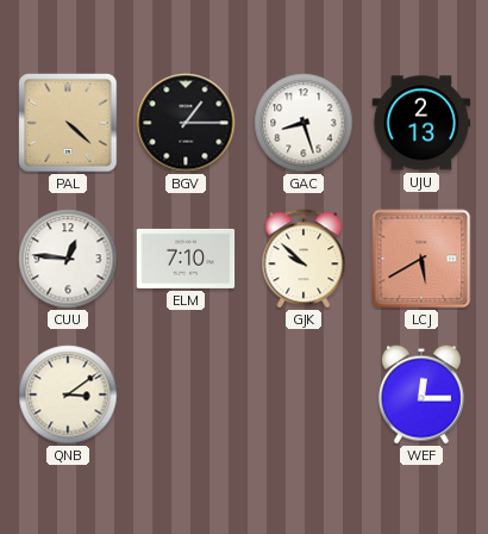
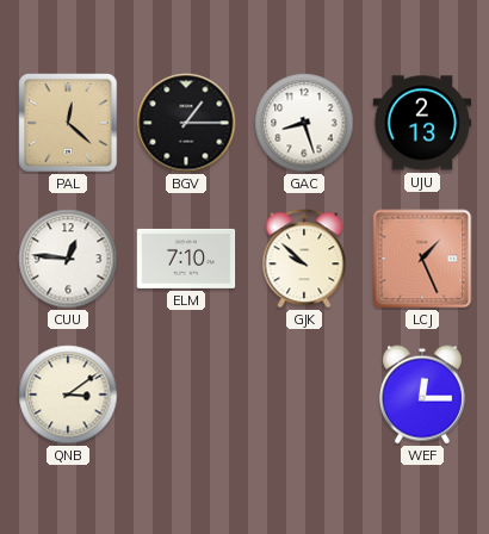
PAL: 4:22 -> 12:22
LCJ: 5:40 -> 1:26
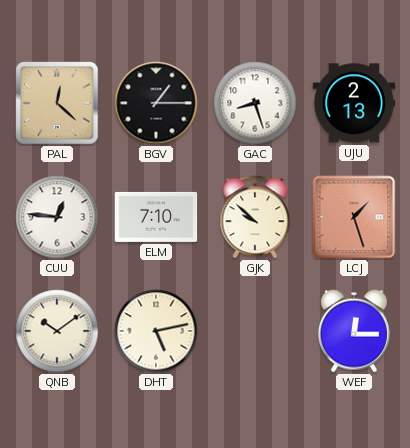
LCJ: 1:26 -> 1:27
QNB: 3:09 -> 10:09
DHT: none -> 5:13
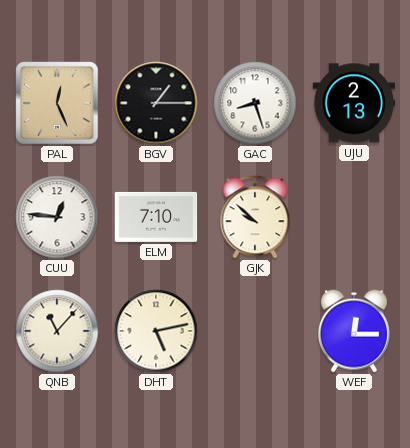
PAL: 12:22 -> 12:26
LCJ: 1:27 -> none
QNB: 10:09 -> 11:07
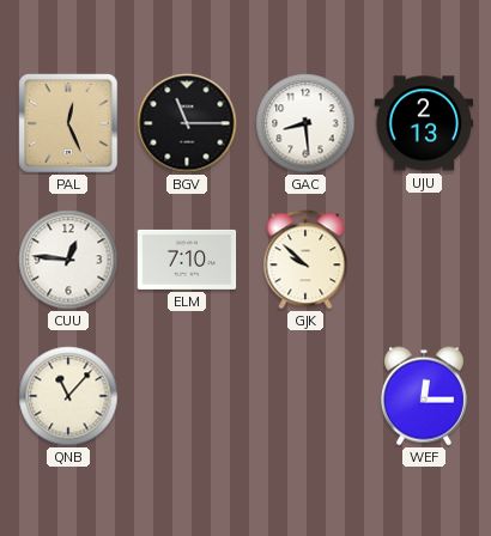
BGV: 1:15 -> 11:15
GAC: 8:27 -> 8:29
DHT: 5:13 -> none
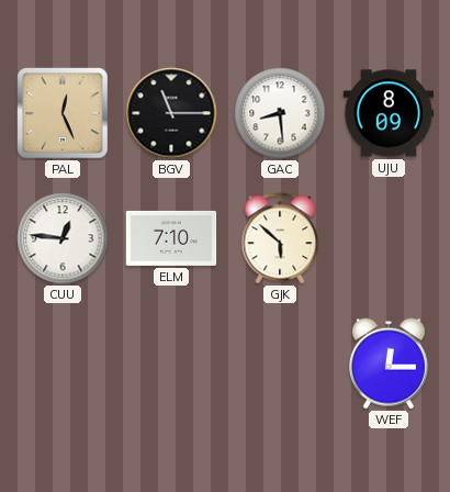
UJU: 2:13 -> 8:09
GJK: 9:52 -> 5:52
QNB: 11:07 -> none
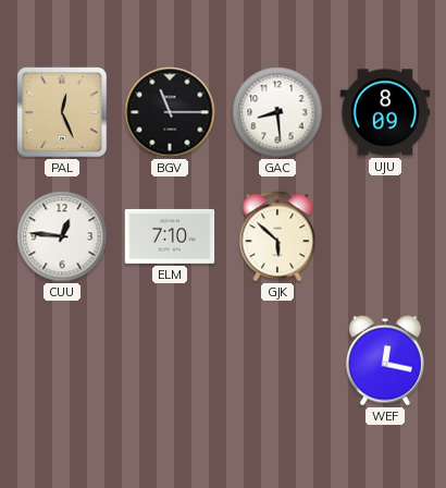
WEF: 12:15 -> 12:17
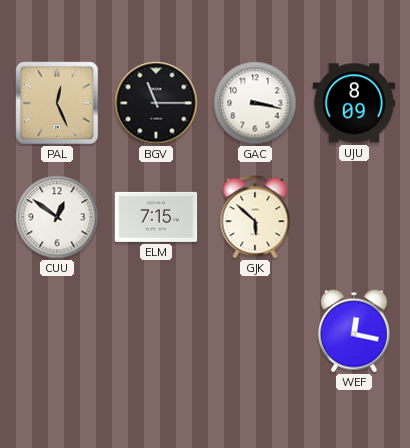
GAC: 8:29 -> 3:17
CUU: 12:46 -> 12:51
ELM: 7:10 -> 7:15
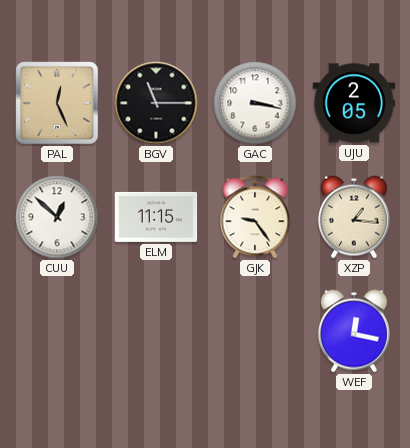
UJU: 8:09 -> 2:05
CUU: 12:51 -> 12:52
ELM: 7:15 -> 11:15
GJK: 5:52 -> 9:24
XZP: none -> 1:16
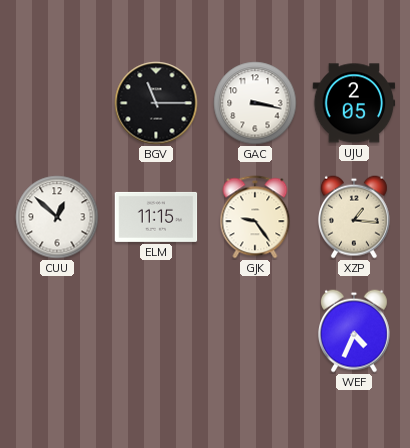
PAL: 12:26 -> none
WEF: 12:17 -> 4:34
